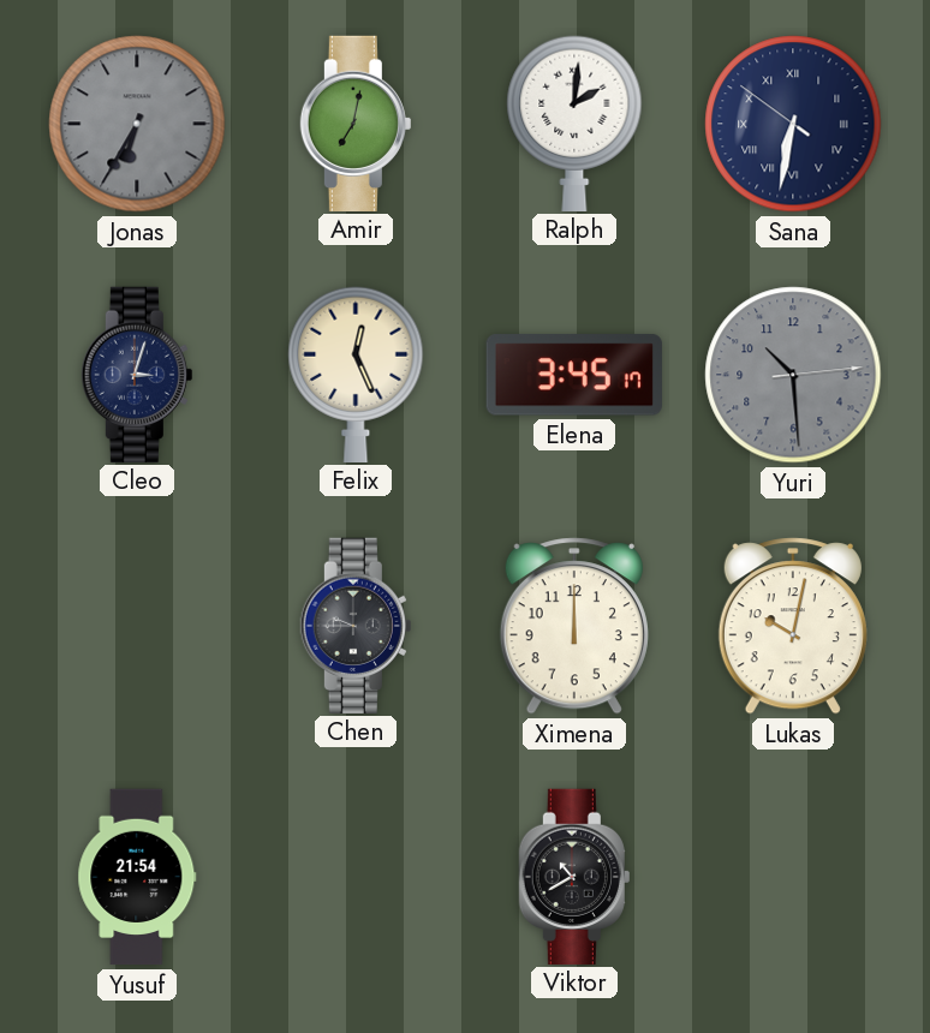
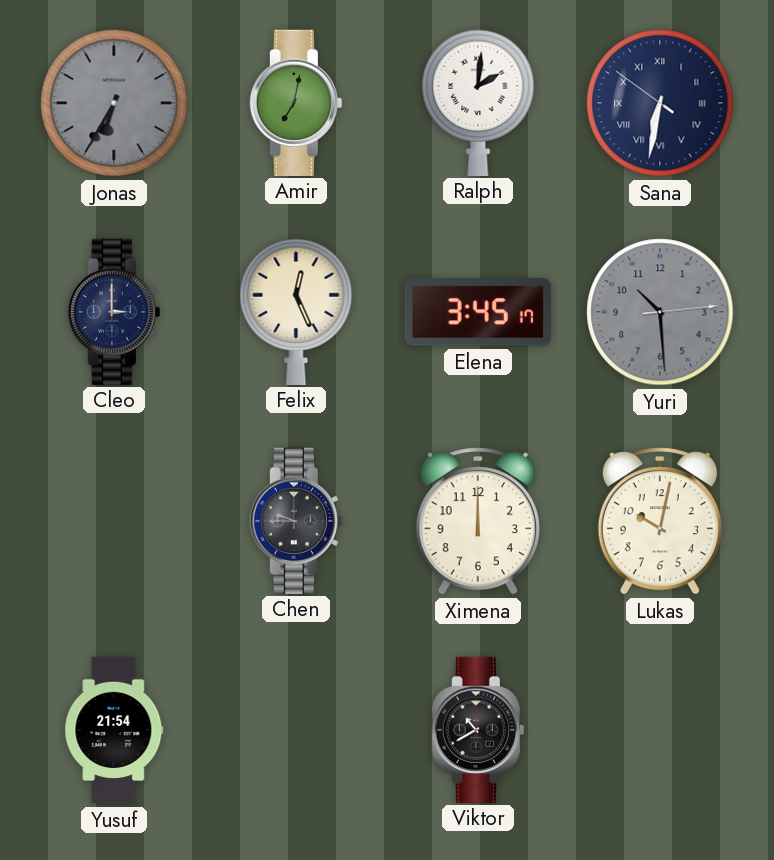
Cleo: 3:03 -> 3:00
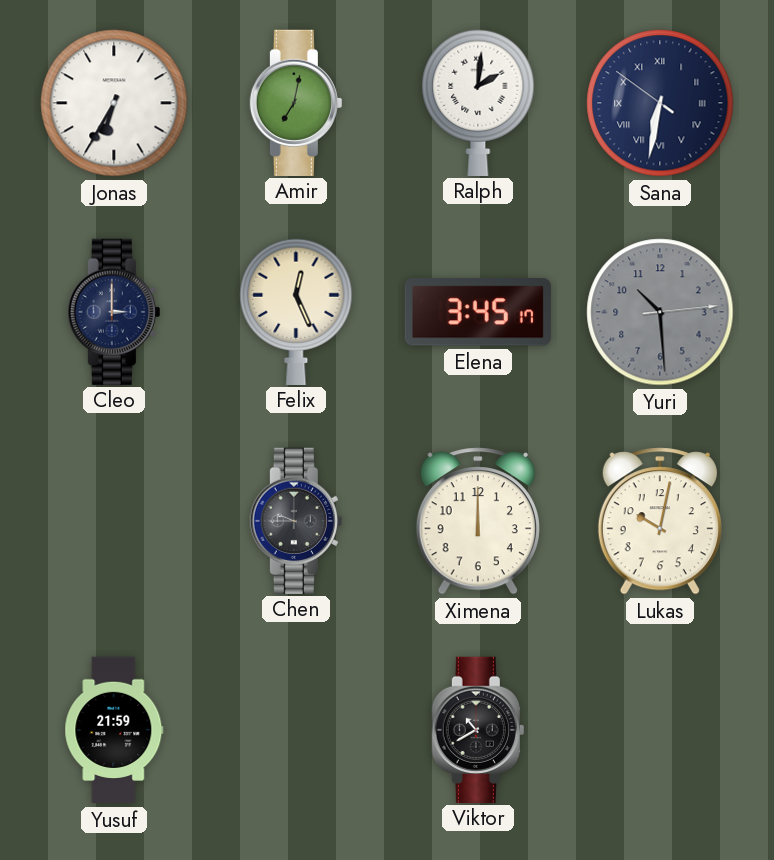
Jonas dial: grey -> white
Yusuf: 21:54 -> 21:59
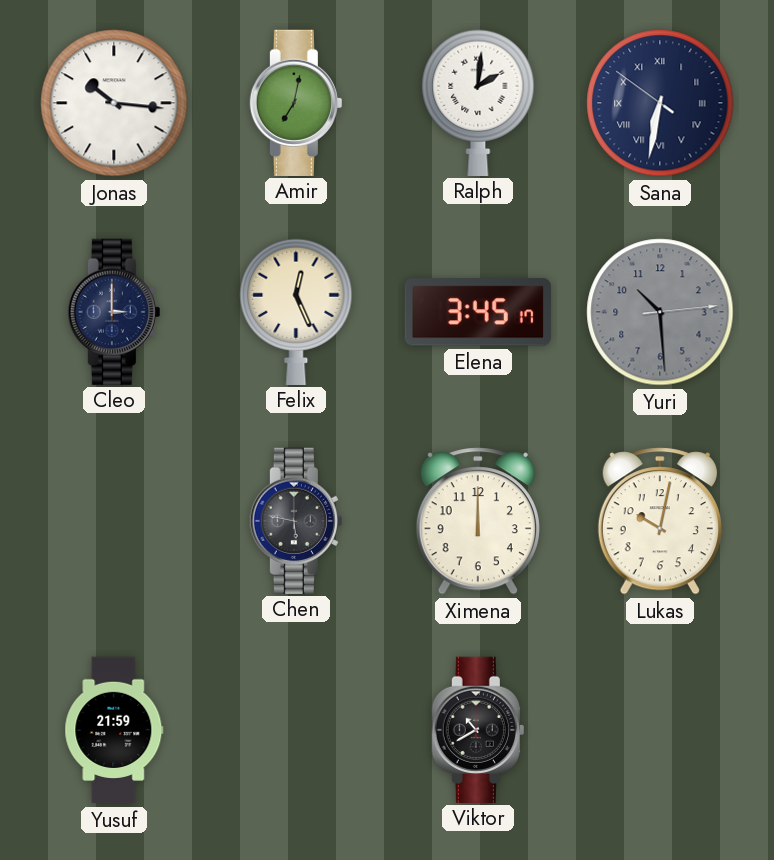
Jonas: 6:35 -> 10:16
Chen: 9:45 -> 5:47
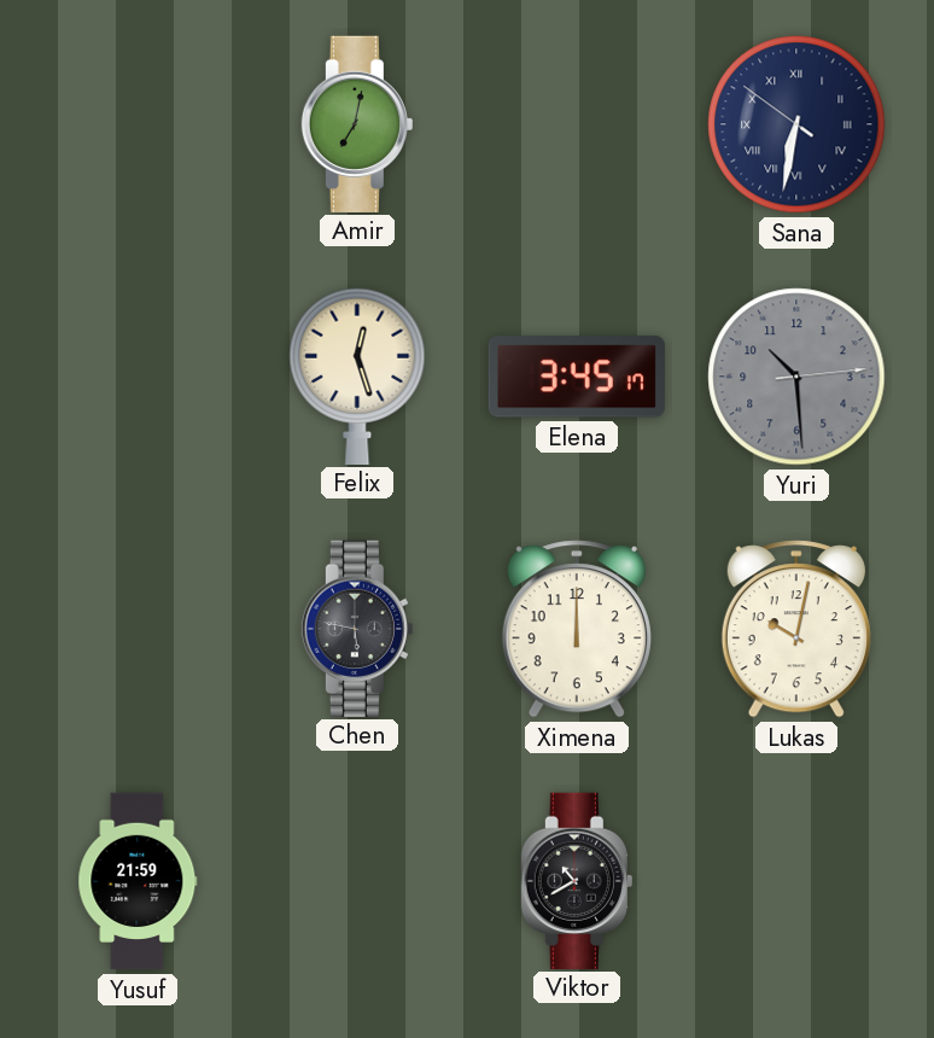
Jonas: 10:16 -> none
Ralph: 2:01 -> none
Cleo: 3:00 -> none
Felix: 12:26 -> 12:27
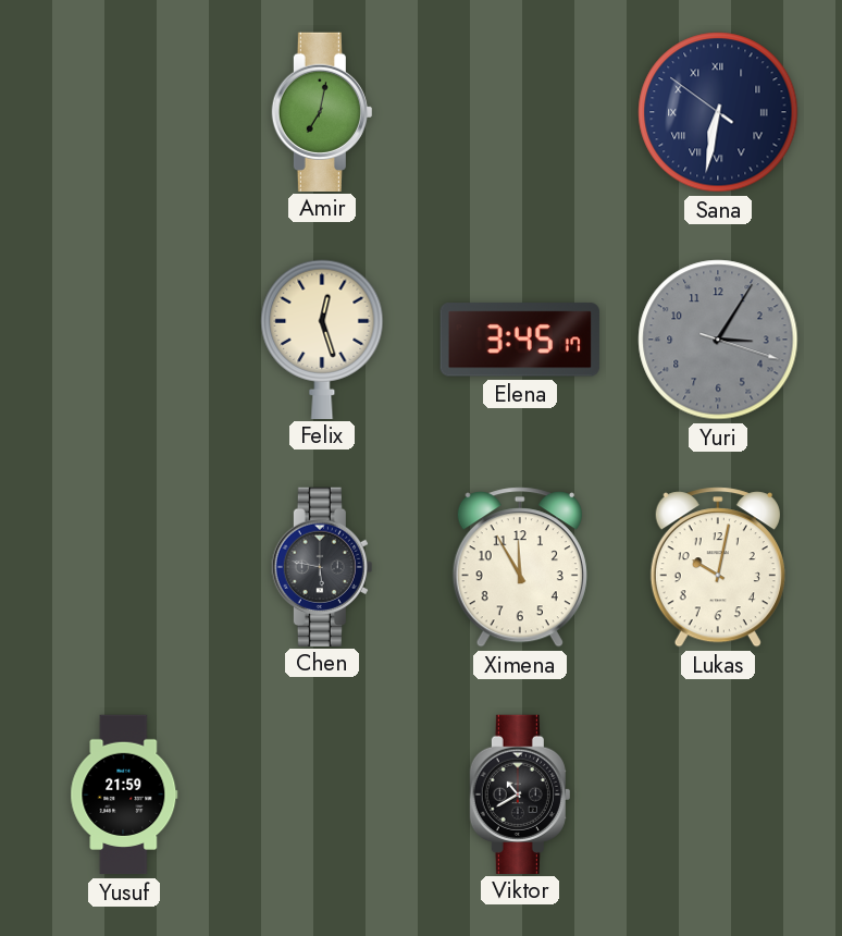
Yuri: 10:29 -> 3:05
Ximena: 12:00 -> 11:55
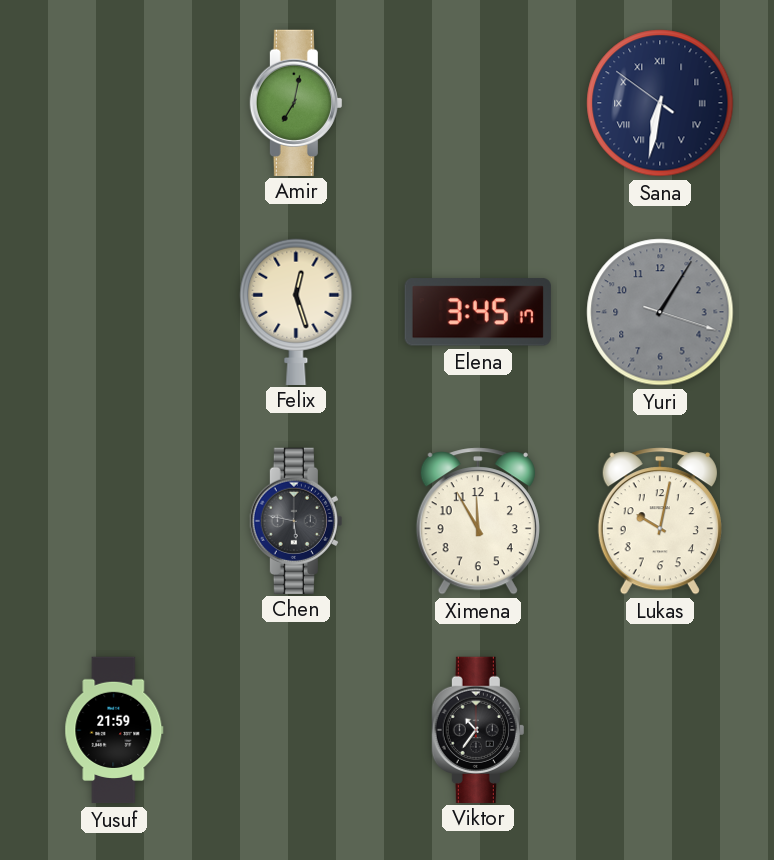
Yuri: 3:05 -> 1:05
Viktor: 10:40 -> 10:36
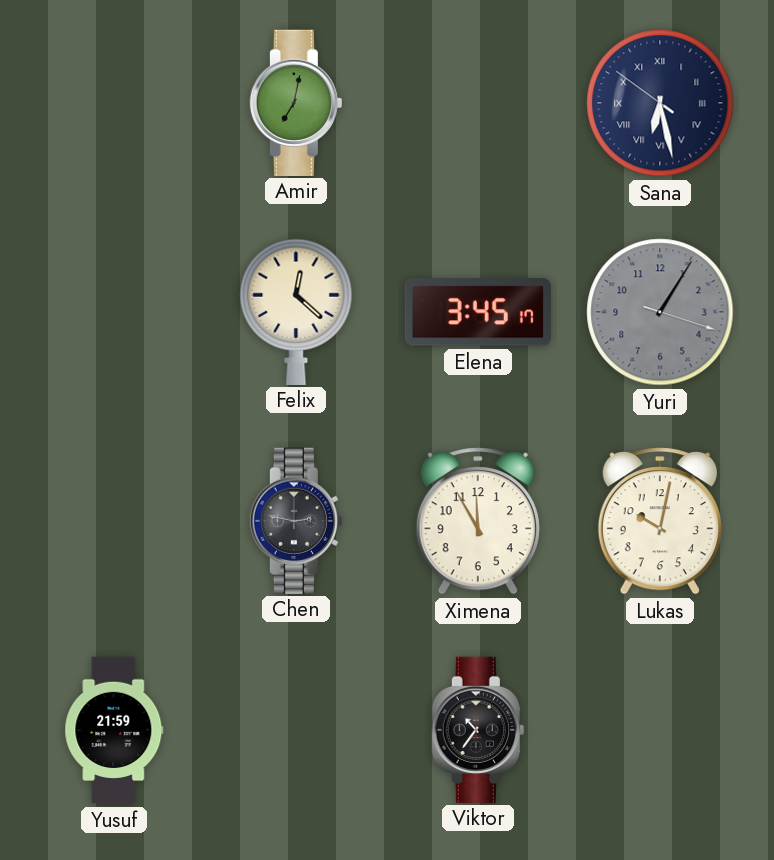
Sana: 6:31 -> 6:27
Felix: 12:27 -> 12:22
Chen: 5:47 -> 2:47
